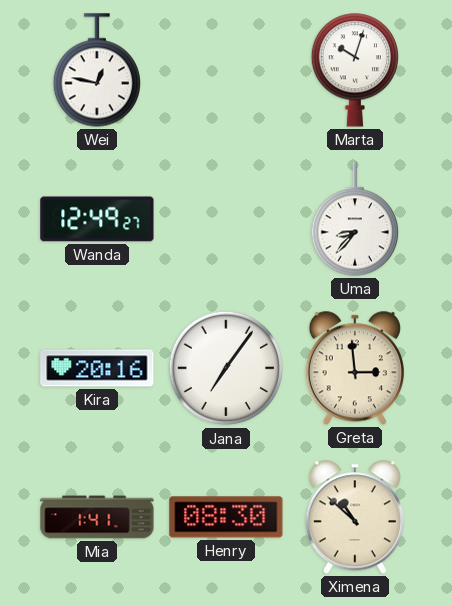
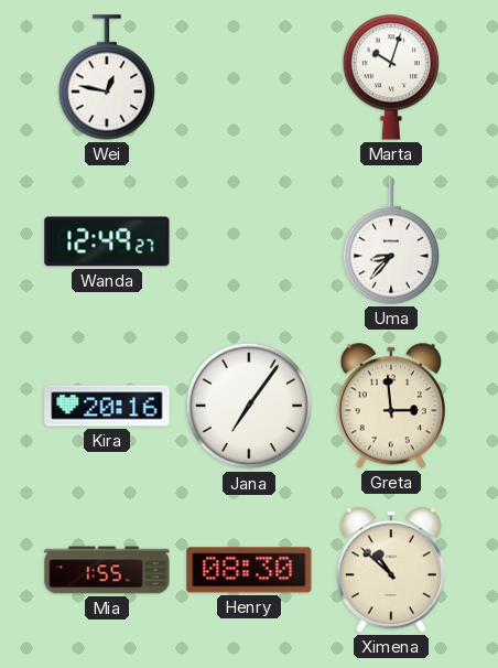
Mia: 1:41 -> 1:55
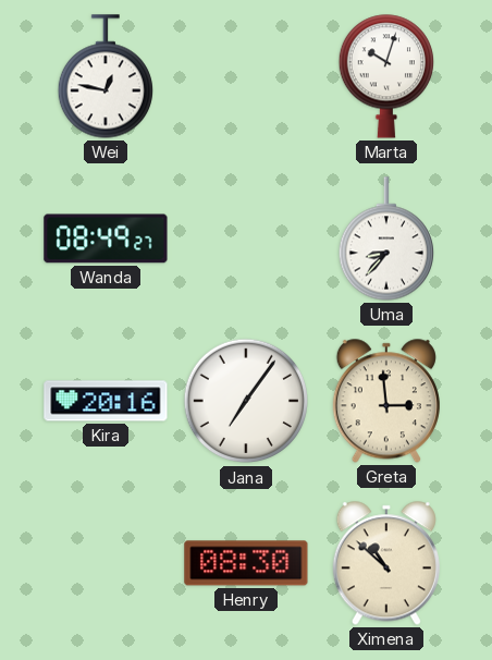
Wanda: 12:49 -> 08:49
Mia: 1:55 -> none
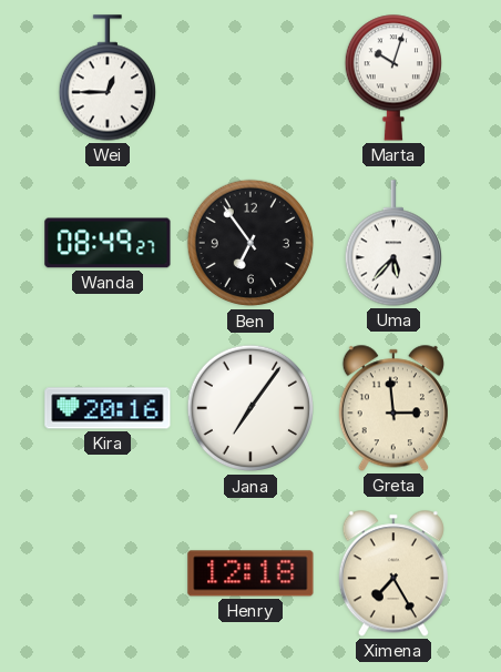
Wei: 12:47 -> 12:45
Ben: none -> 6:54
Uma: 8:37 -> 5:37
Henry: 08:30 -> 12:18
Ximena: 10:52 -> 7:25
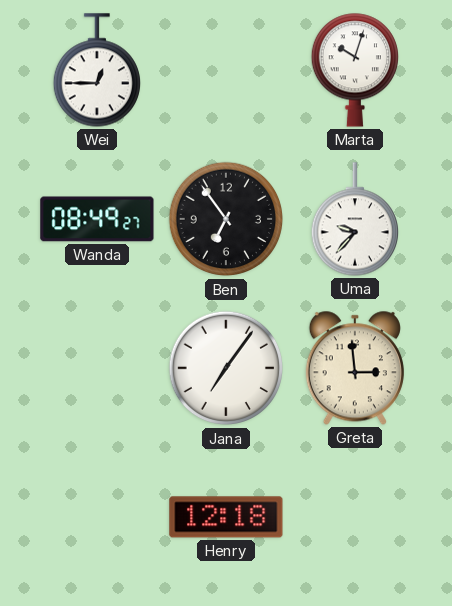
Uma: 5:37 -> 9:37
Kira: 20:16 -> none
Ximena: 7:25 -> none
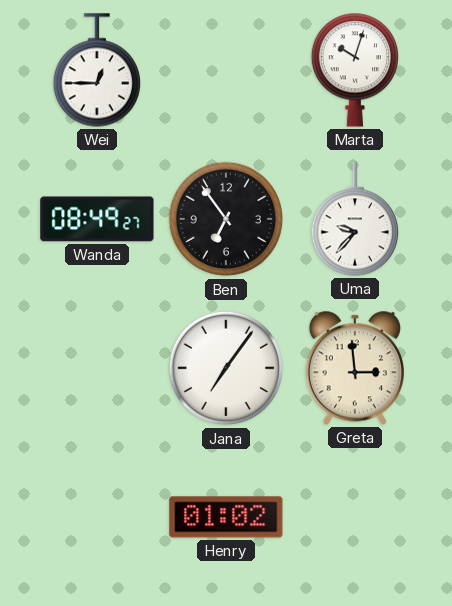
Henry: 12:18 -> 01:02
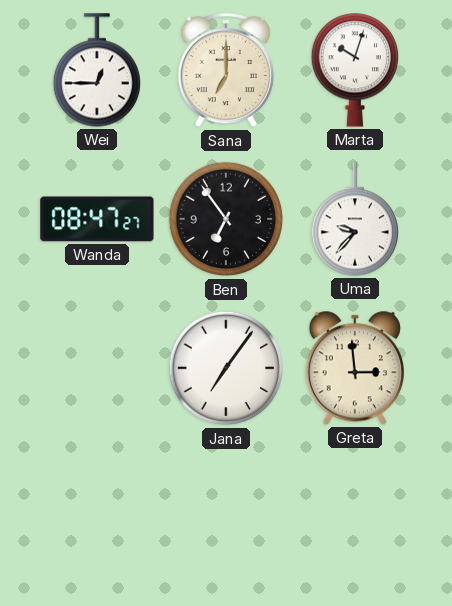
Sana: none -> 7:00
Wanda: 08:49 -> 08:47
Henry: 01:02 -> none
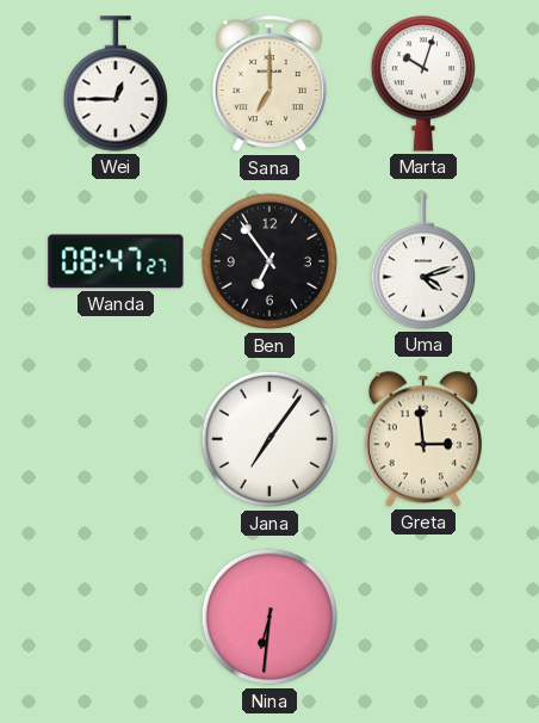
Uma: 9:37 -> 4:12
Nina: none -> 6:31
